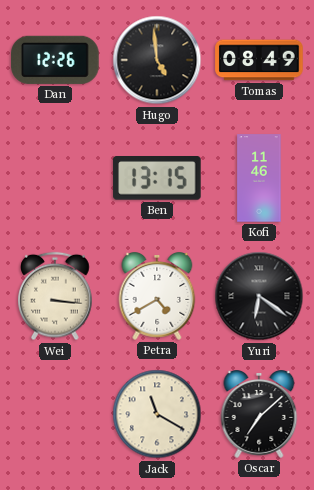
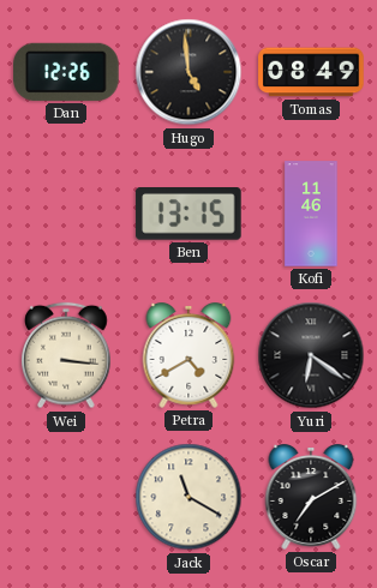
Oscar: 7:08 -> 7:10
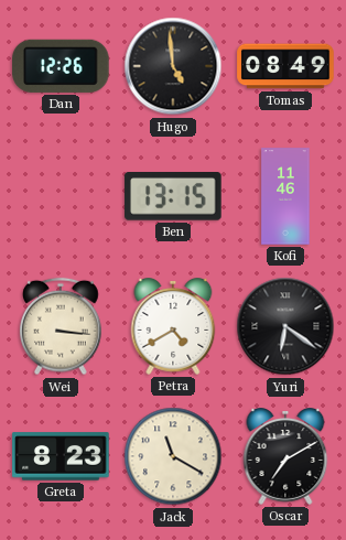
Greta: none -> 8:23
